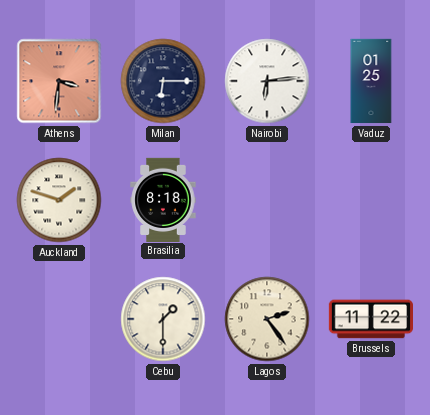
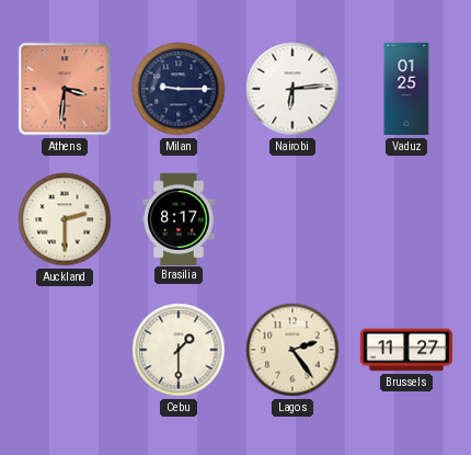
Milan: 6:15 -> 9:15
Auckland: 1:48 -> 2:30
Brasilia: 8:18 -> 8:17
Brussels: 11:22 -> 11:27
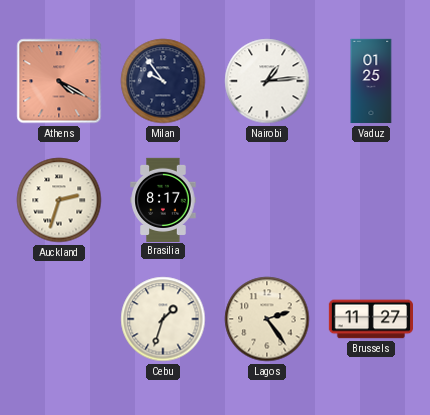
Athens: 3:31 -> 4:20
Milan: 9:15 -> 9:54
Nairobi: 6:14 -> 1:14
Auckland: 2:30 -> 2:33
Cebu: 1:30 -> 1:33
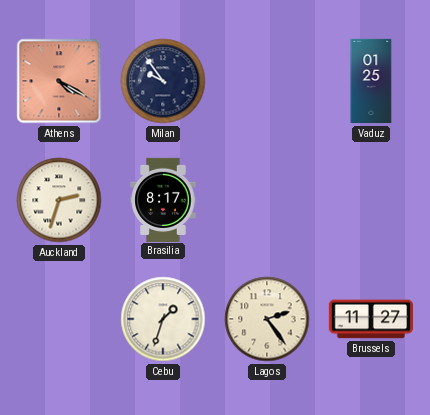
Nairobi: 1:14 -> none
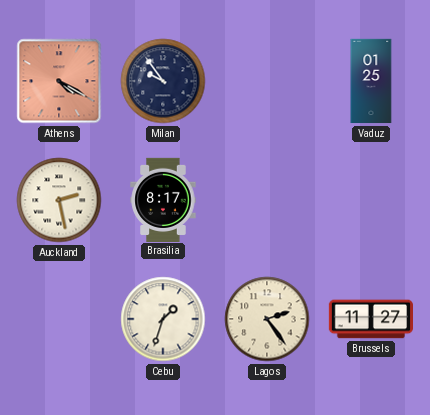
Auckland: 2:33 -> 2:28
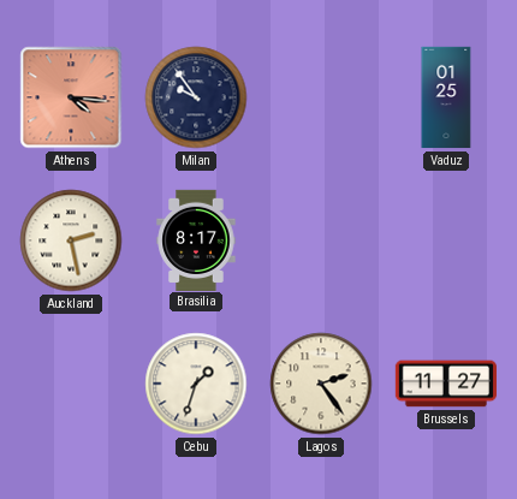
Athens: 4:20 -> 4:16
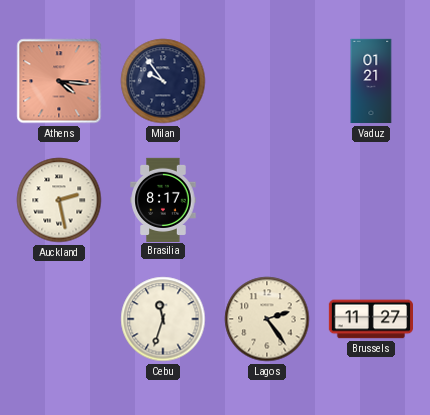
Vaduz: 01:25 -> 01:21
Cebu: 1:33 -> 11:33
